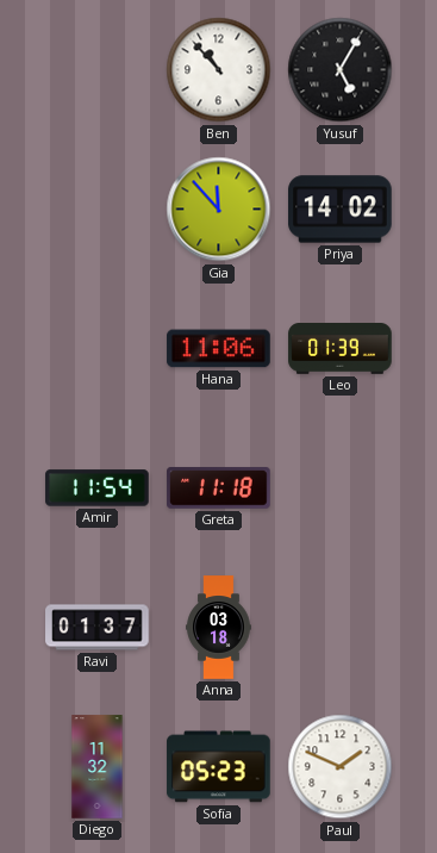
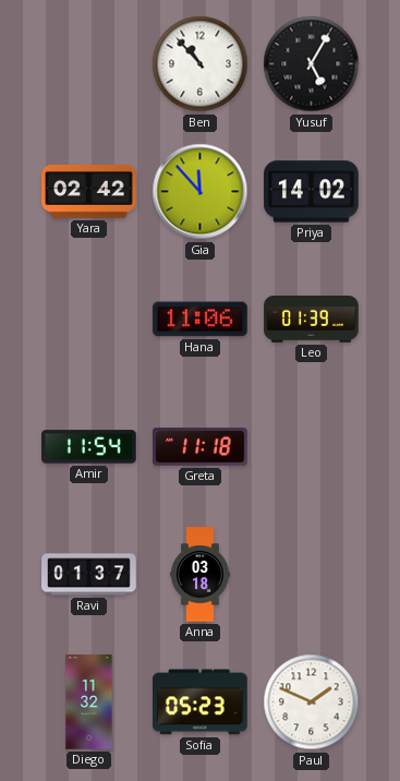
Yara: none -> 02:42
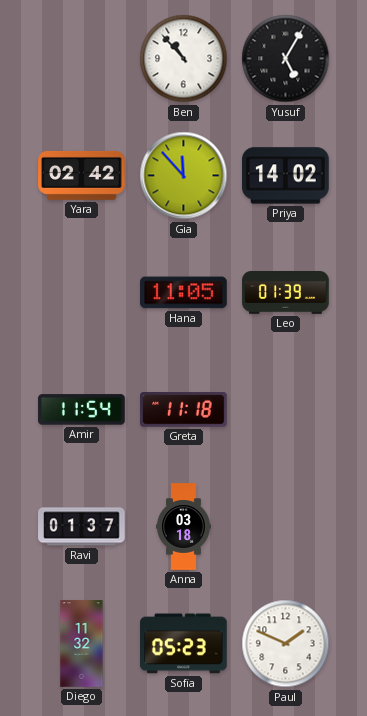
Hana: 11:06 -> 11:05
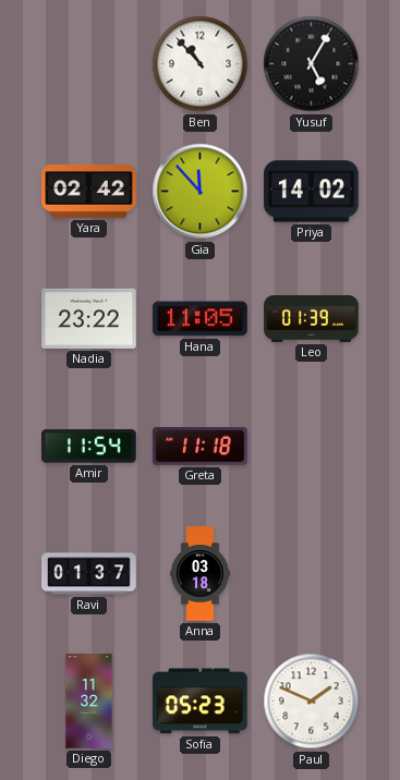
Nadia: none -> 23:22
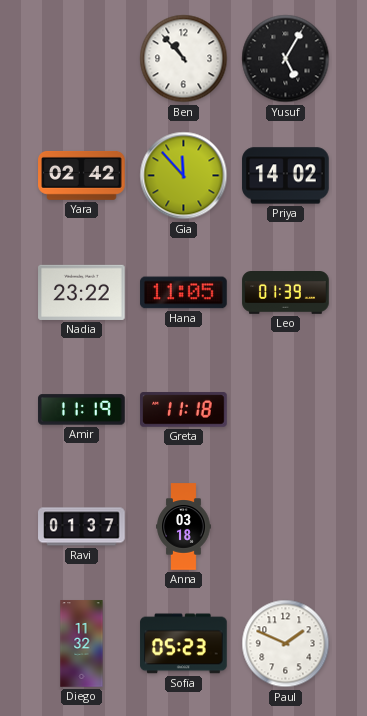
Amir: 11:54 -> 11:19
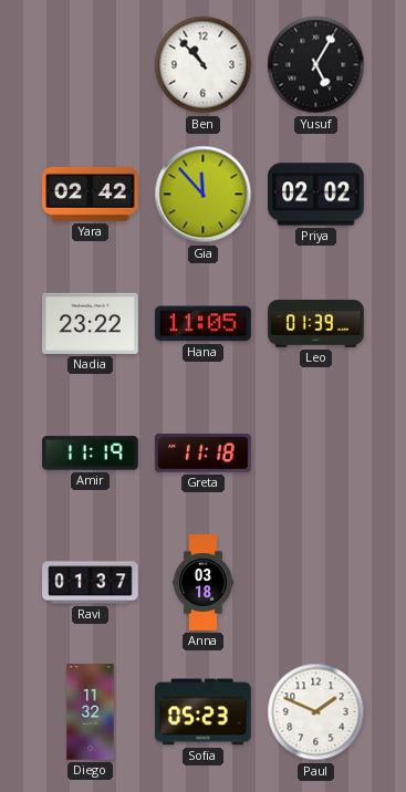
Priya: 14:02 -> 02:02
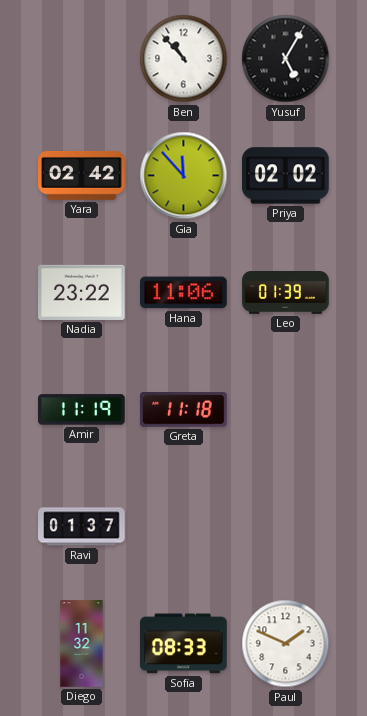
Hana: 11:05 -> 11:06
Anna: 03:18 -> none
Sofia: 05:23 -> 08:33
